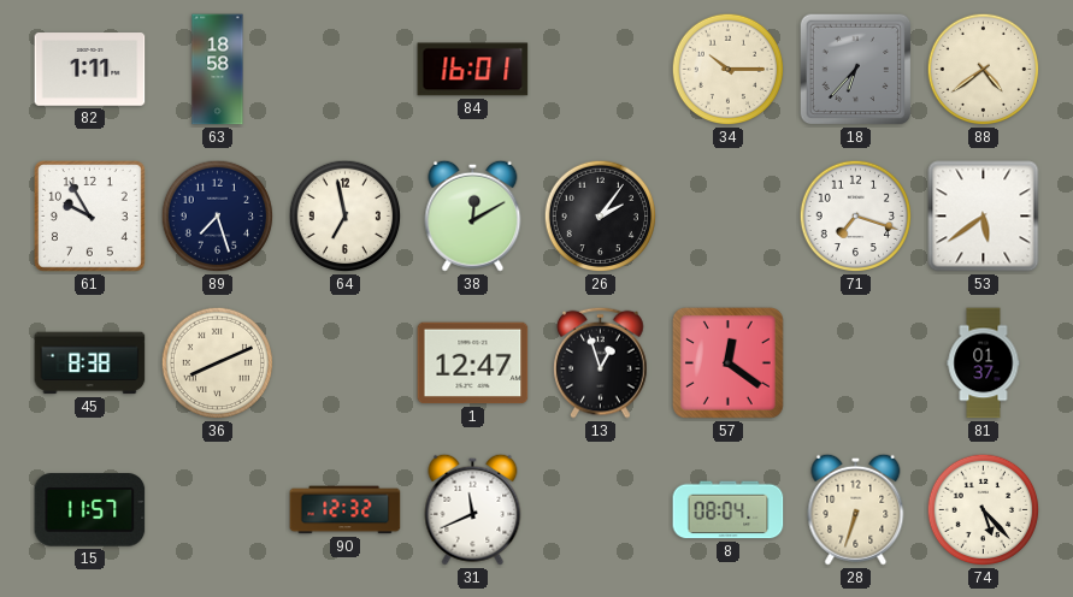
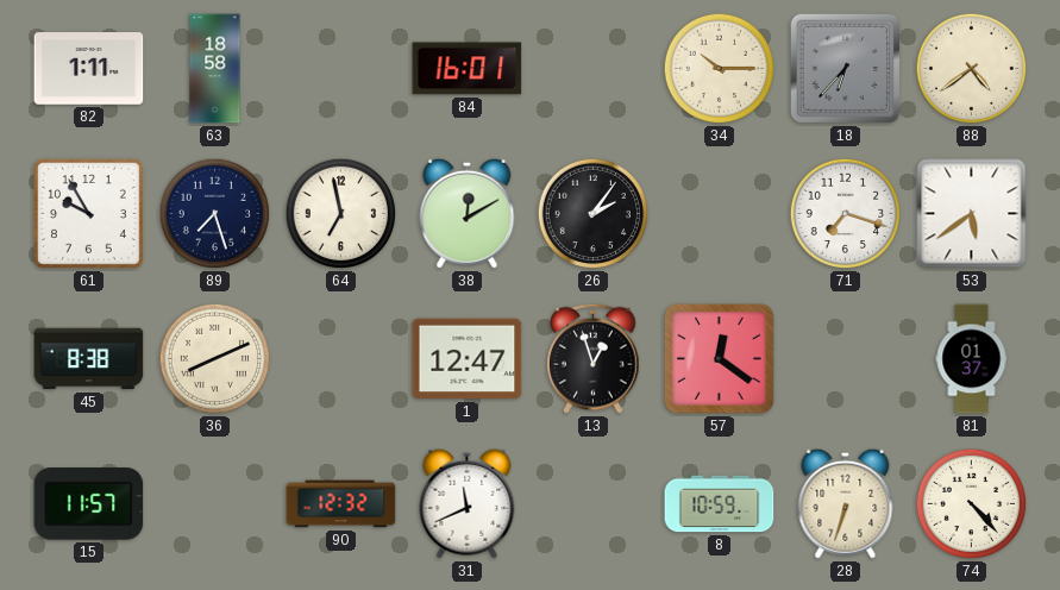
8: 08:04 -> 10:59
74: 5:23 -> 4:23
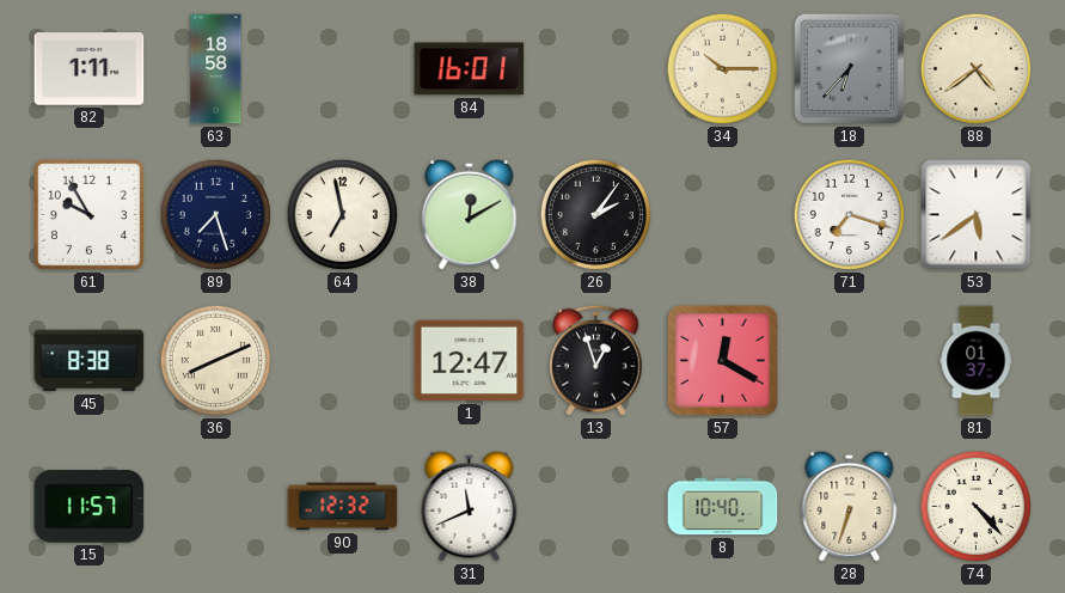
57: 12:21 -> 12:20
8: 10:59 -> 10:40
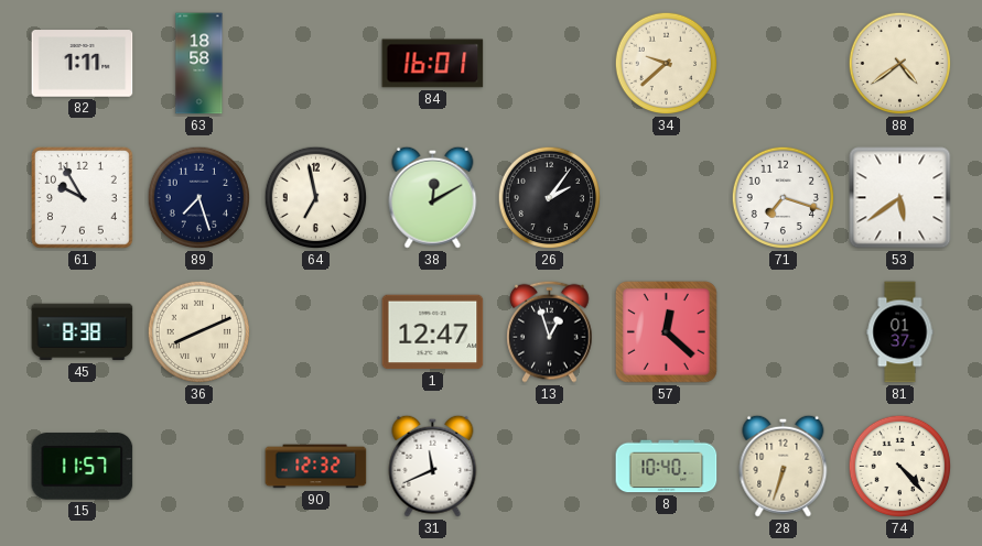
34: 10:15 -> 9:38
18: 6:37 -> none
57: 12:20 -> 12:22
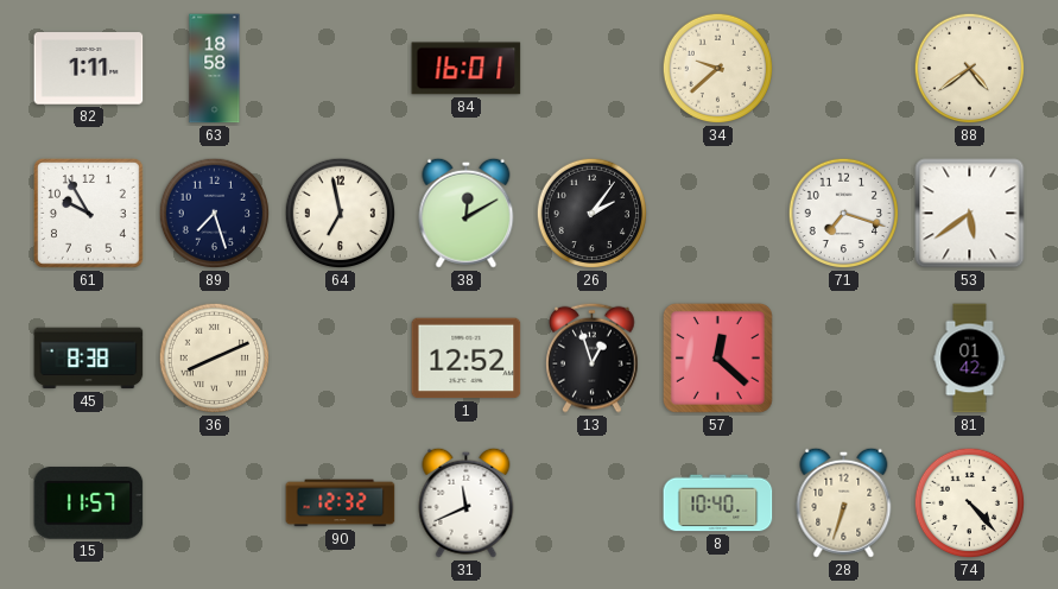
1: 12:47 -> 12:52
81: 01:37 -> 01:42
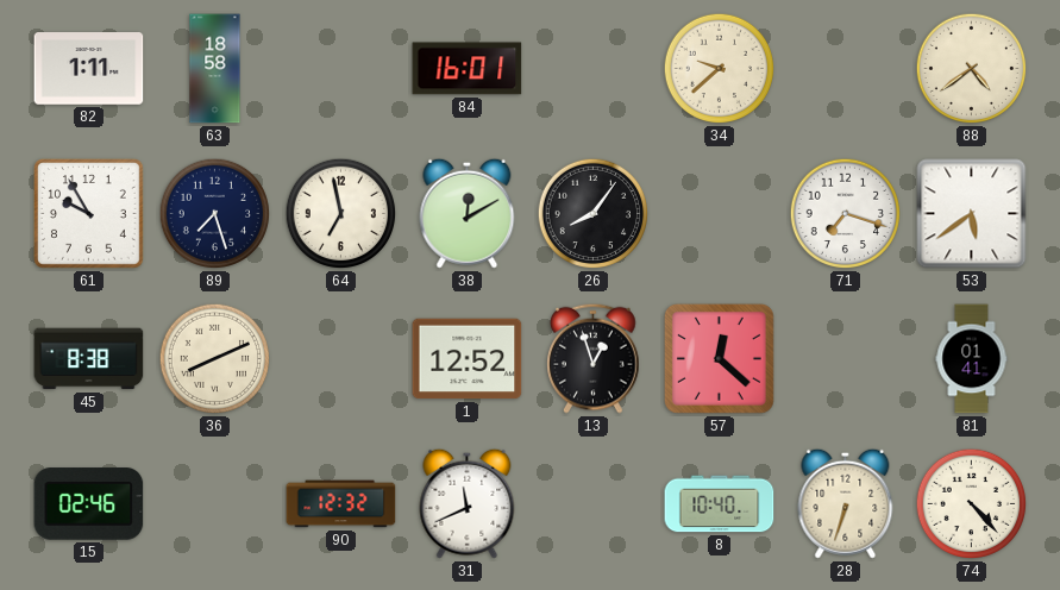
26: 2:06 -> 8:06
81: 01:42 -> 01:41
15: 11:57 -> 02:46
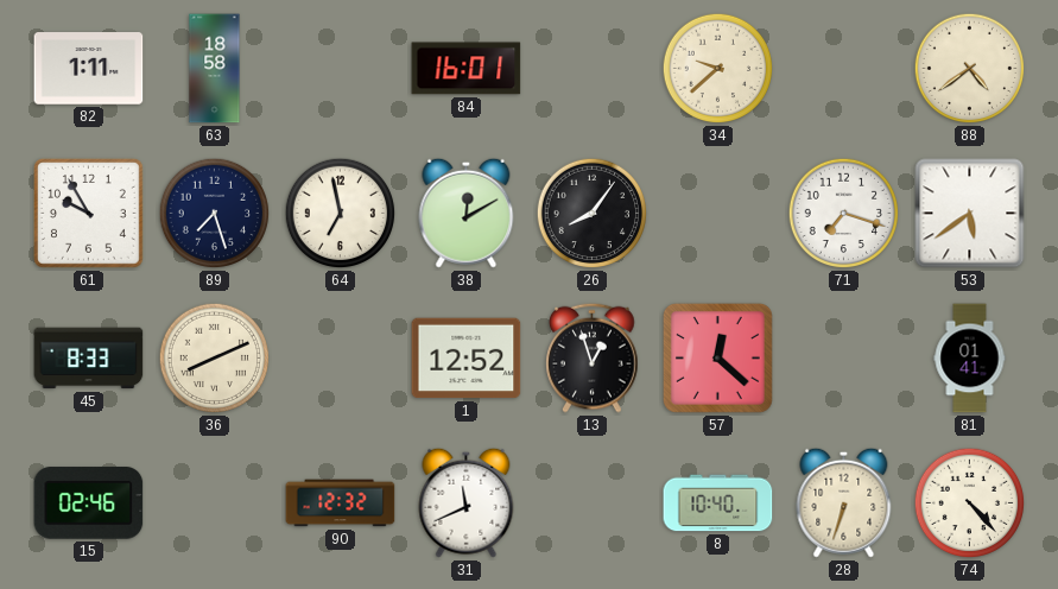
45: 8:38 -> 8:33
